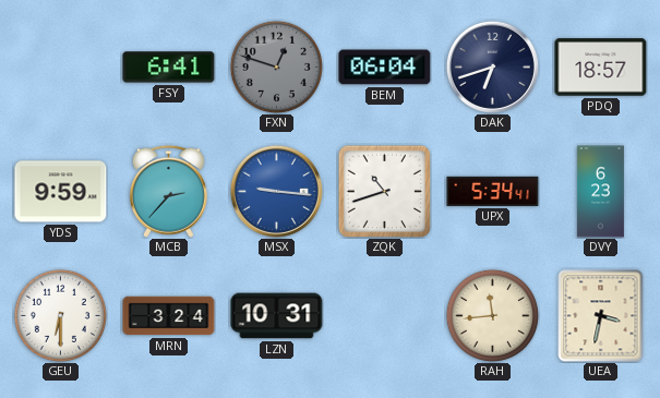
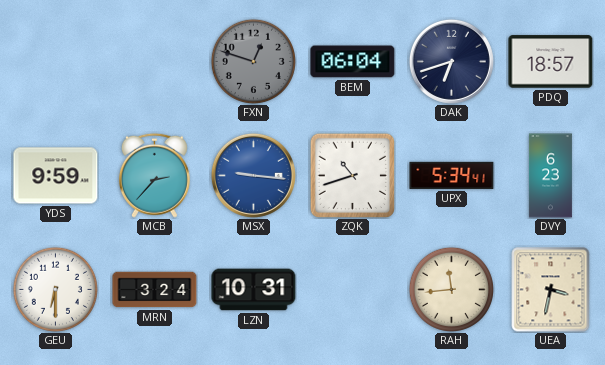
FSY: 6:41 -> none
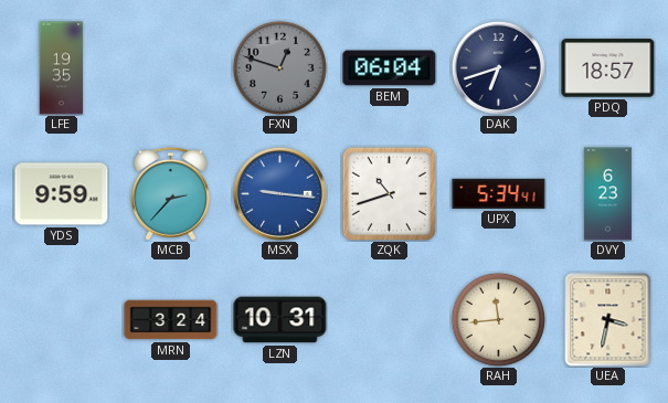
LFE: none -> 19:35
GEU: 6:30 -> none
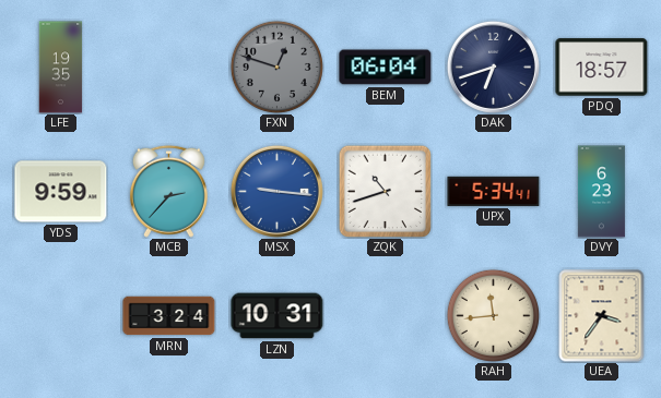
UEA: 3:32 -> 3:36
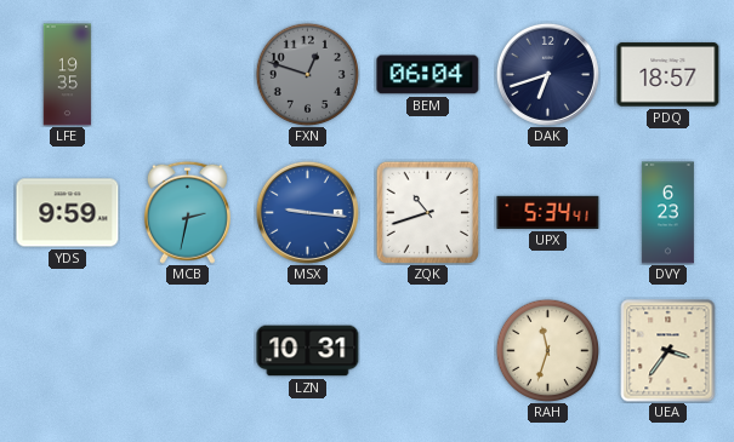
MCB: 2:37 -> 2:32
MRN: 3:24 -> none
RAH: 11:44 -> 11:33
